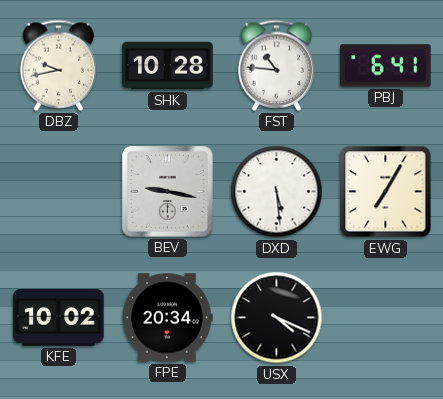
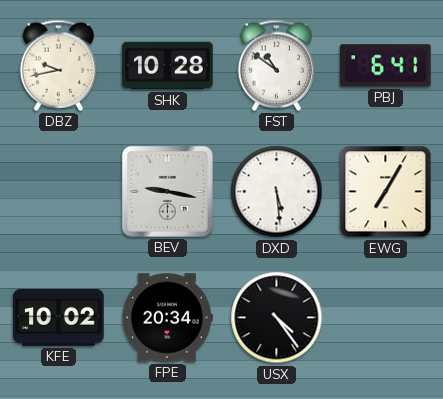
FST: 10:46 -> 10:51
USX: 4:19 -> 4:24
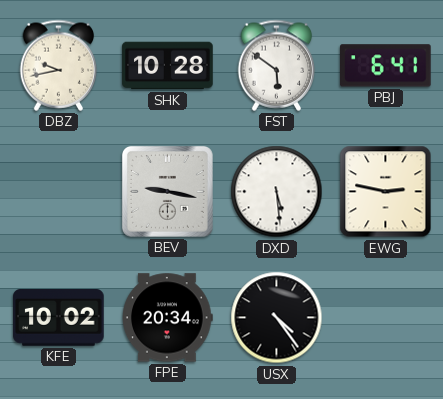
FST: 10:51 -> 5:51
EWG: 7:05 -> 2:47
